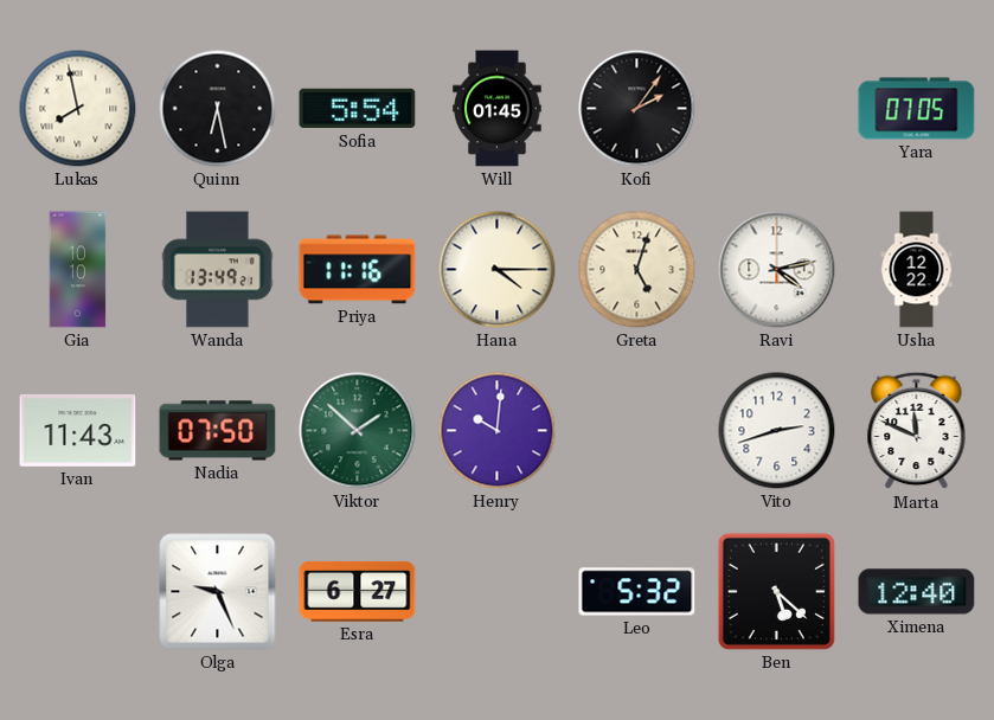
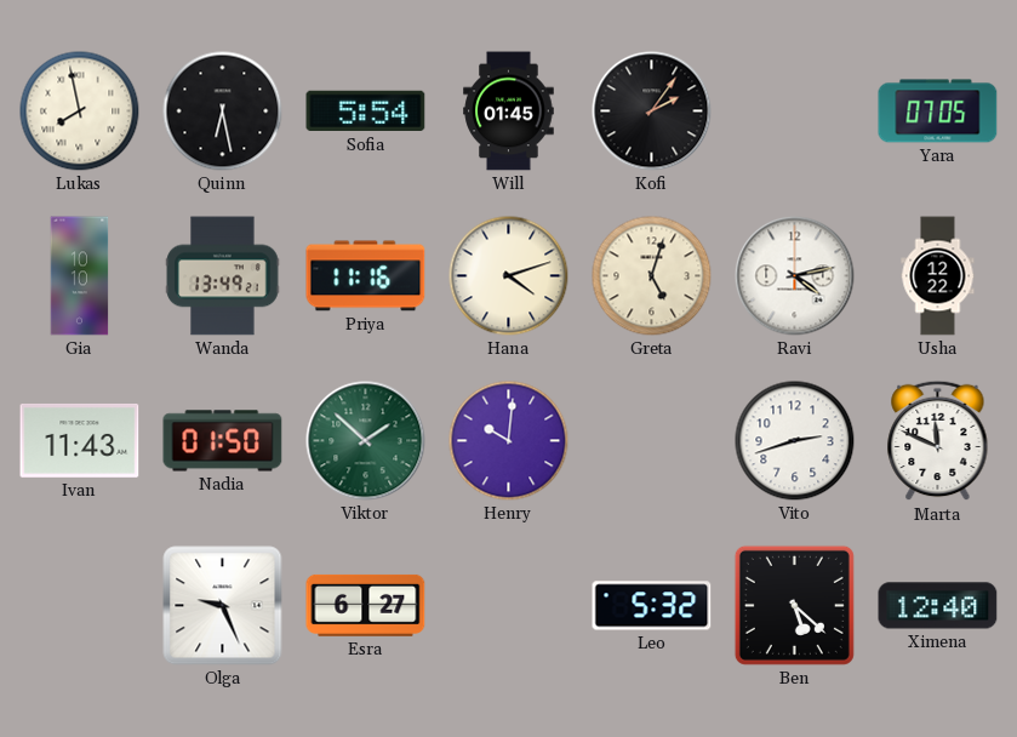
Hana: 4:15 -> 4:12
Nadia: 07:50 -> 01:50
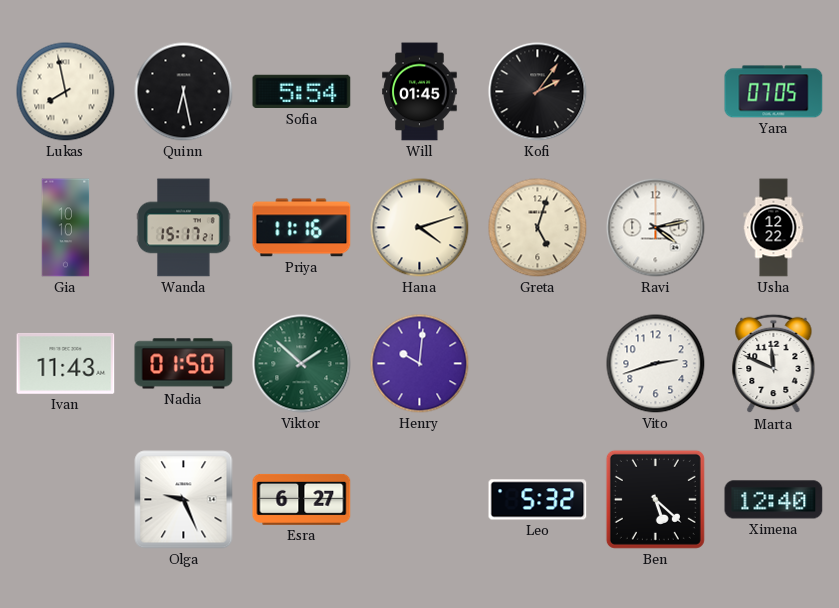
Wanda: 13:49 -> 15:17
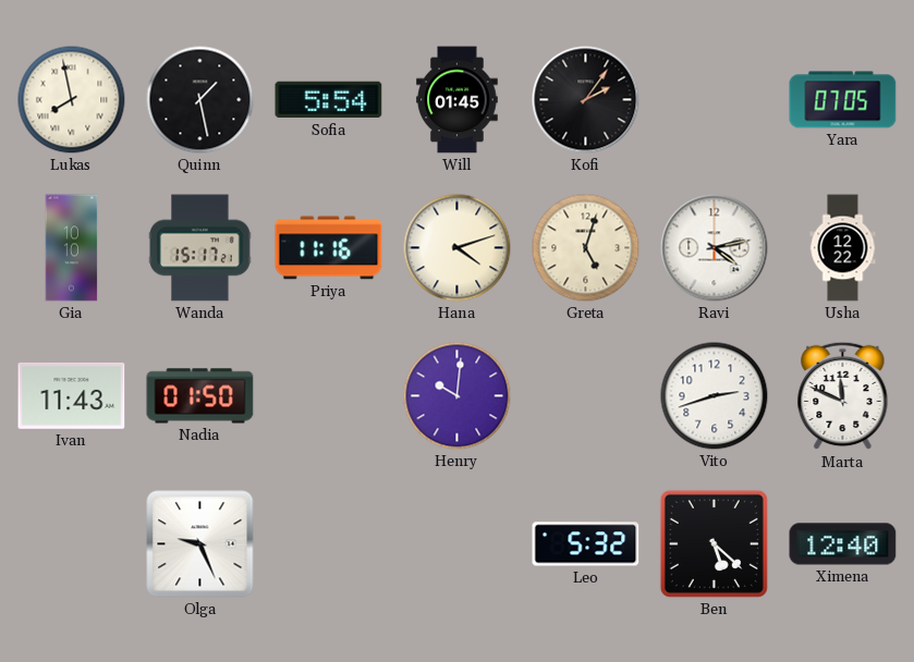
Quinn: 6:28 -> 1:28
Viktor: 1:52 -> none
Esra: 6:27 -> none
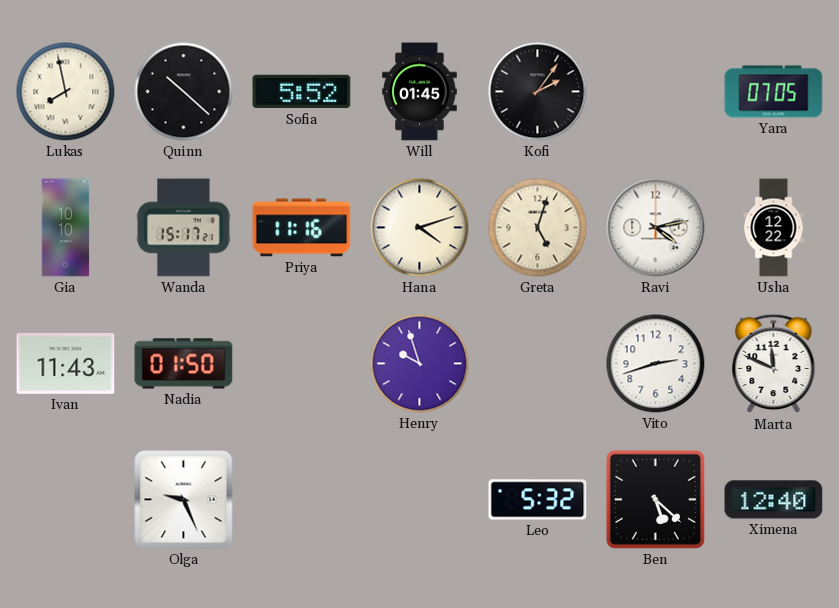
Quinn: 1:28 -> 10:22
Sofia: 5:54 -> 5:52
Henry: 10:01 -> 9:57
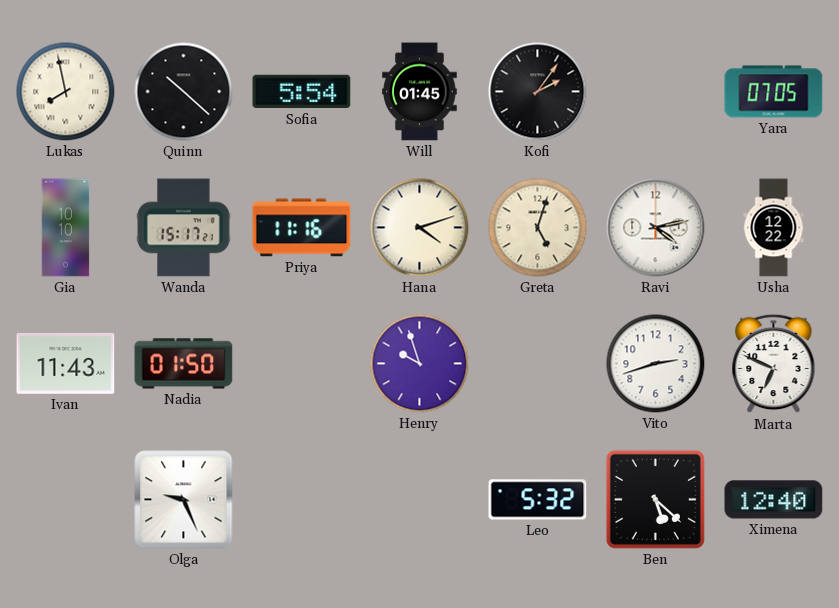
Sofia: 5:52 -> 5:54
Marta: 11:49 -> 6:49
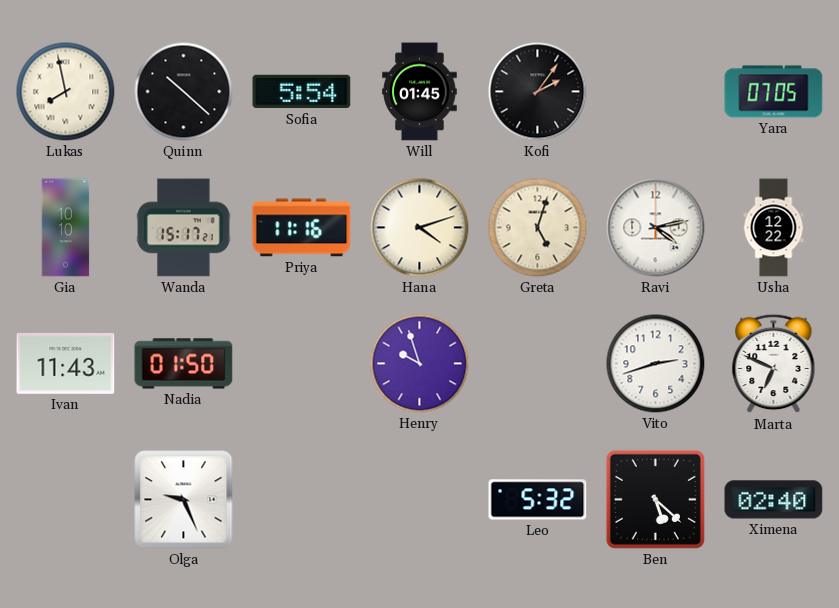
Ximena: 12:40 -> 02:40
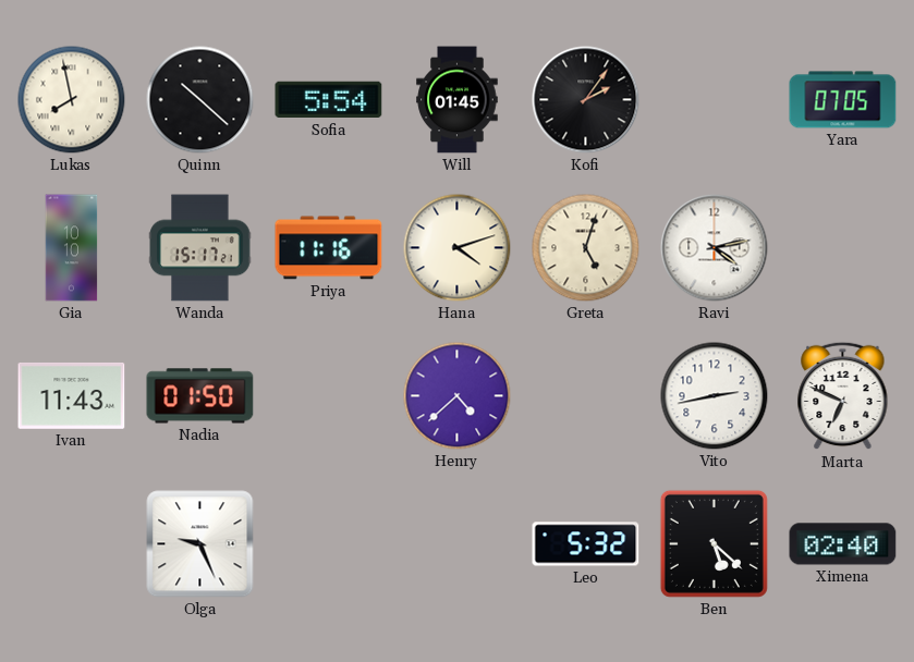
Usha: 12:22 -> none
Henry: 9:57 -> 4:38
Vito: 2:42 -> 2:43
